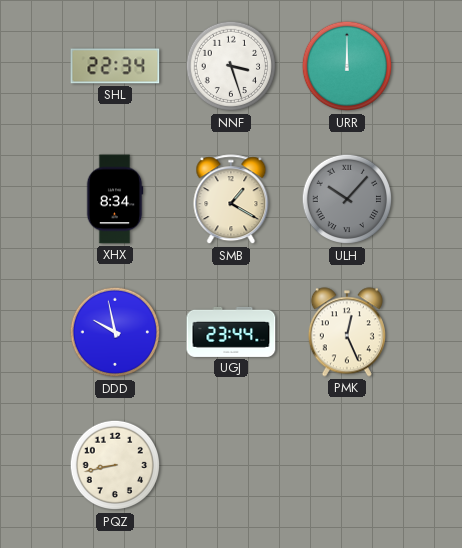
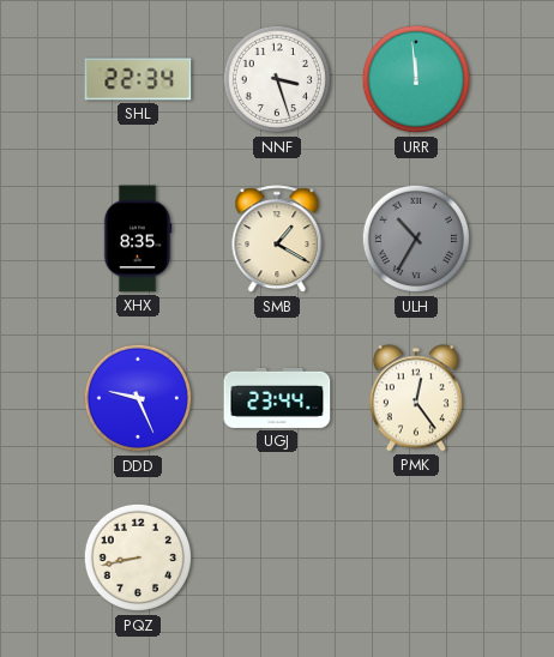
URR: 12:00 -> 11:59
XHX: 8:34 -> 8:35
ULH: 10:07 -> 10:35
DDD: 9:58 -> 9:26
PMK: 12:26 -> 12:24
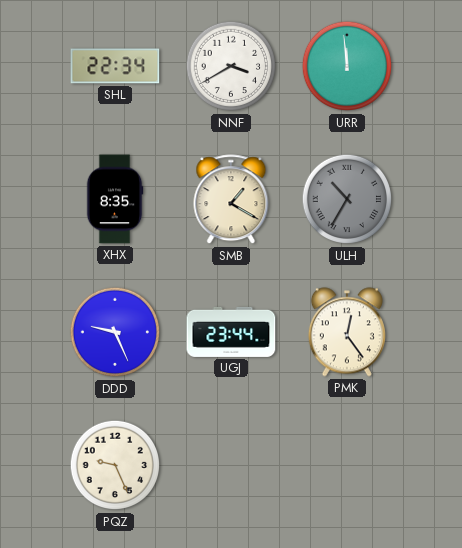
NNF: 3:27 -> 3:40
PQZ: 8:43 -> 9:26
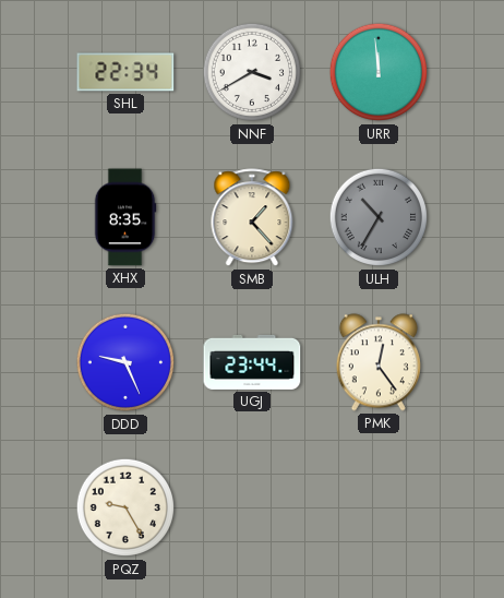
SMB: 1:20 -> 1:23
PQZ: 9:26 -> 9:25
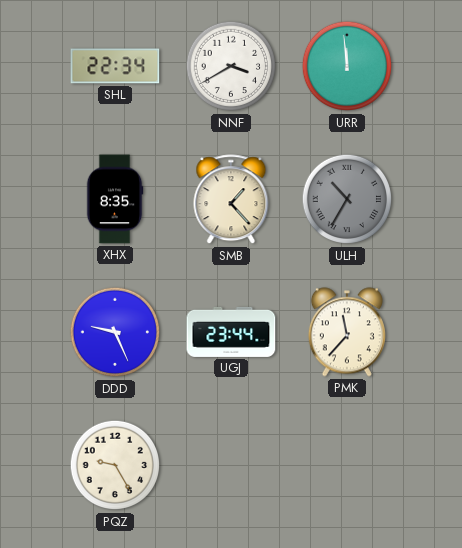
PMK: 12:24 -> 11:37
